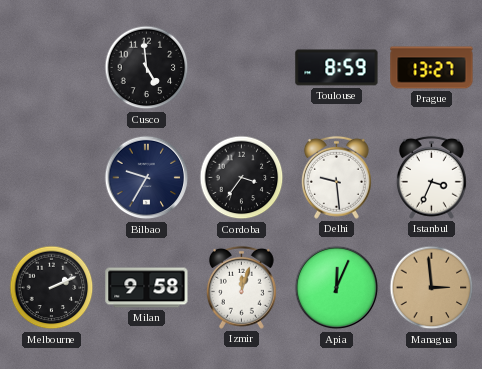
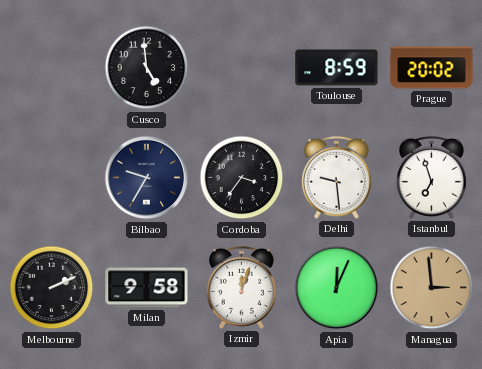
Prague: 13:27 -> 20:02
Istanbul: 3:34 -> 6:57
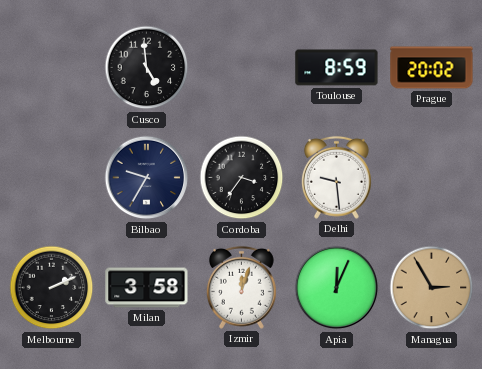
Istanbul: 6:57 -> none
Milan: 9:58 -> 3:58
Managua: 2:59 -> 2:55
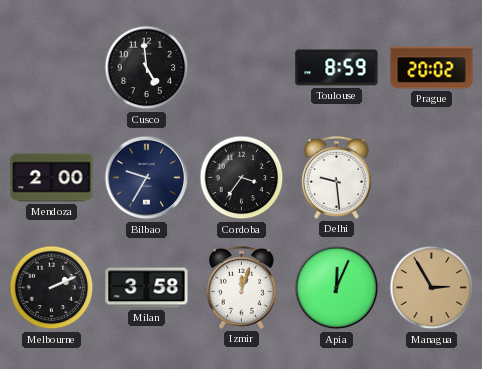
Mendoza: none -> 2:00
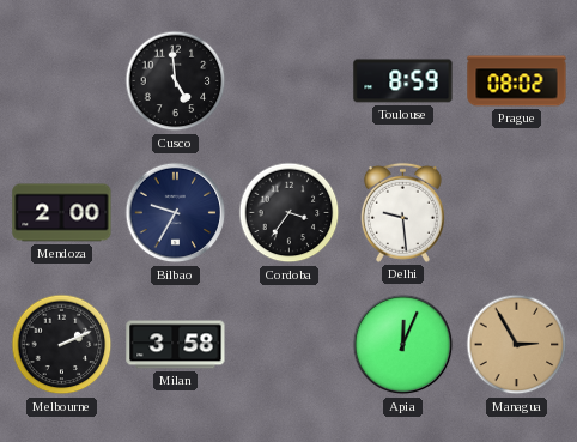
Prague: 20:02 -> 08:02
Izmir: 12:03 -> none
